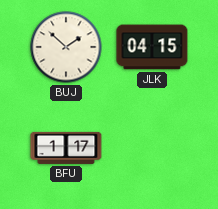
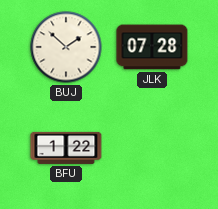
JLK: 04:15 -> 07:28
BFU: 1:17 -> 1:22
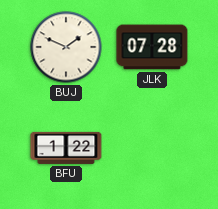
BUJ: 1:52 -> 1:49
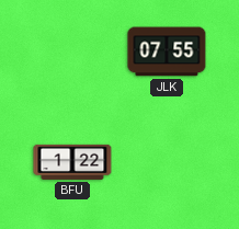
BUJ: 1:49 -> none
JLK: 07:28 -> 07:55
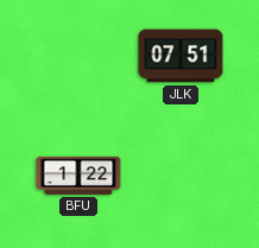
JLK: 07:55 -> 07:51
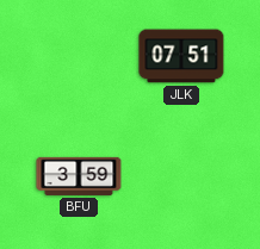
BFU: 1:22 -> 3:59
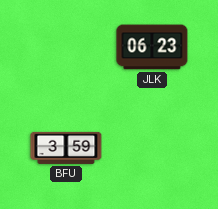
JLK: 07:51 -> 06:23
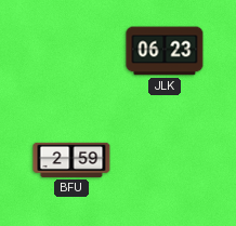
BFU: 3:59 -> 2:59
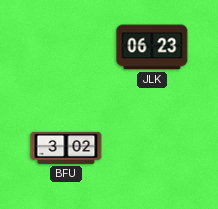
BFU: 2:59 -> 3:02
